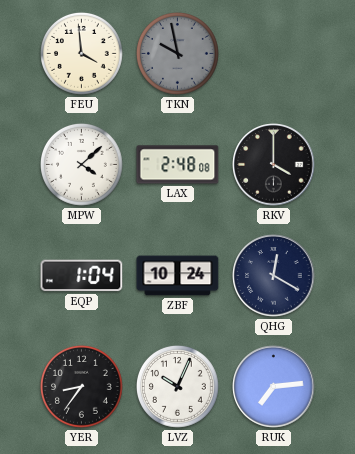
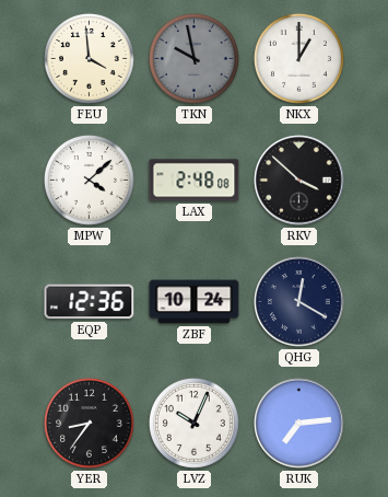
NKX: none -> 1:00
RKV: 4:00 -> 3:52
EQP: 1:04 -> 12:36
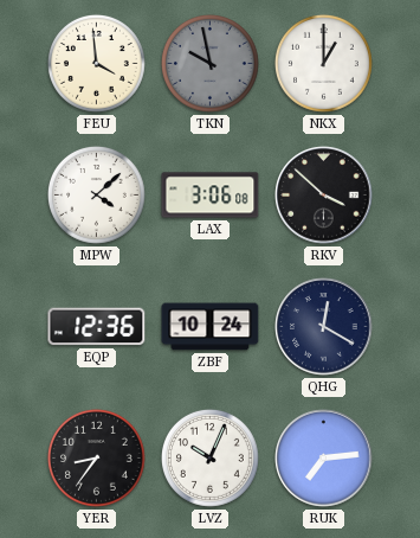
LAX: 2:48 -> 3:06
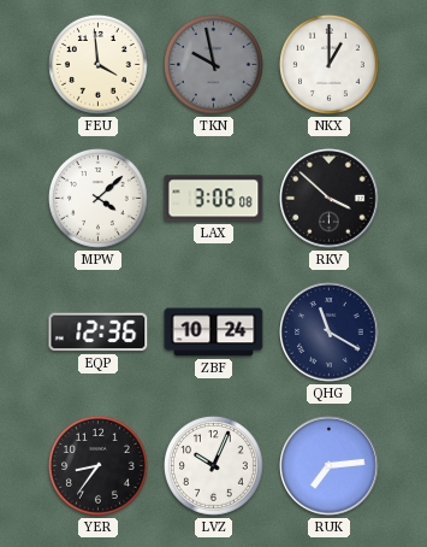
QHG: 12:20 -> 11:20
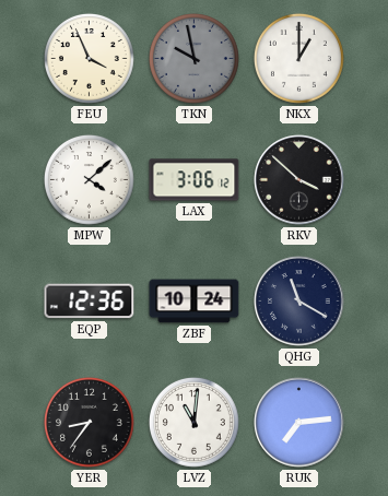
FEU: 3:59 -> 3:56
LAX: 3:06:08 -> 3:06:12
LVZ: 10:04 -> 11:01
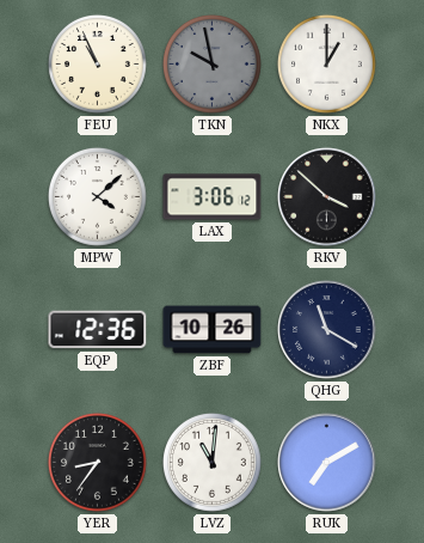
FEU: 3:56 -> 10:56
ZBF: 10:24 -> 10:26
RUK: 7:14 -> 7:10
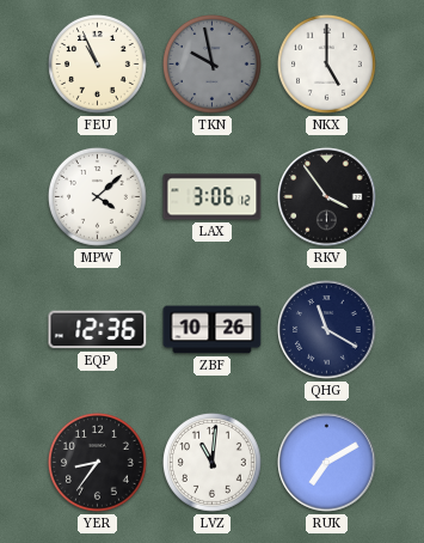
NKX: 1:00 -> 5:00
RKV: 3:52 -> 3:54
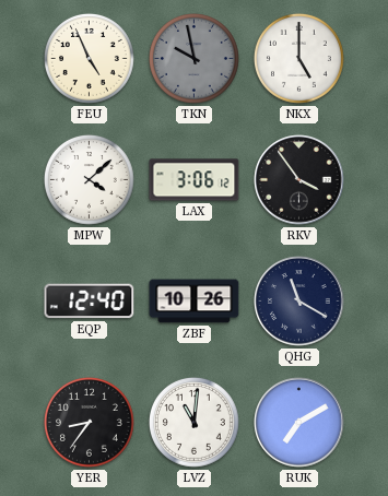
FEU: 10:56 -> 4:56
EQP: 12:36 -> 12:40
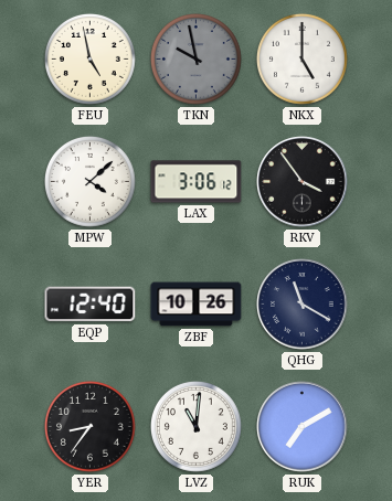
FEU: 4:56 -> 4:58
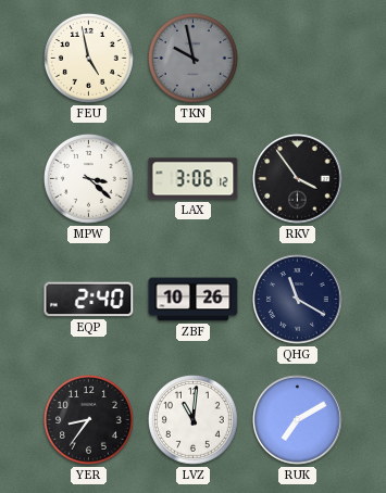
NKX: 5:00 -> none
MPW: 4:08 -> 3:22
EQP: 12:40 -> 2:40
